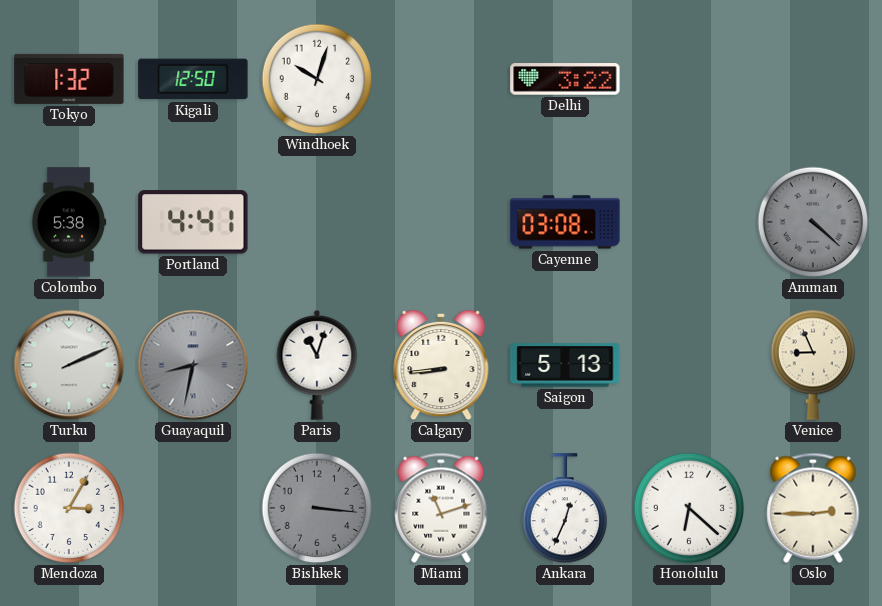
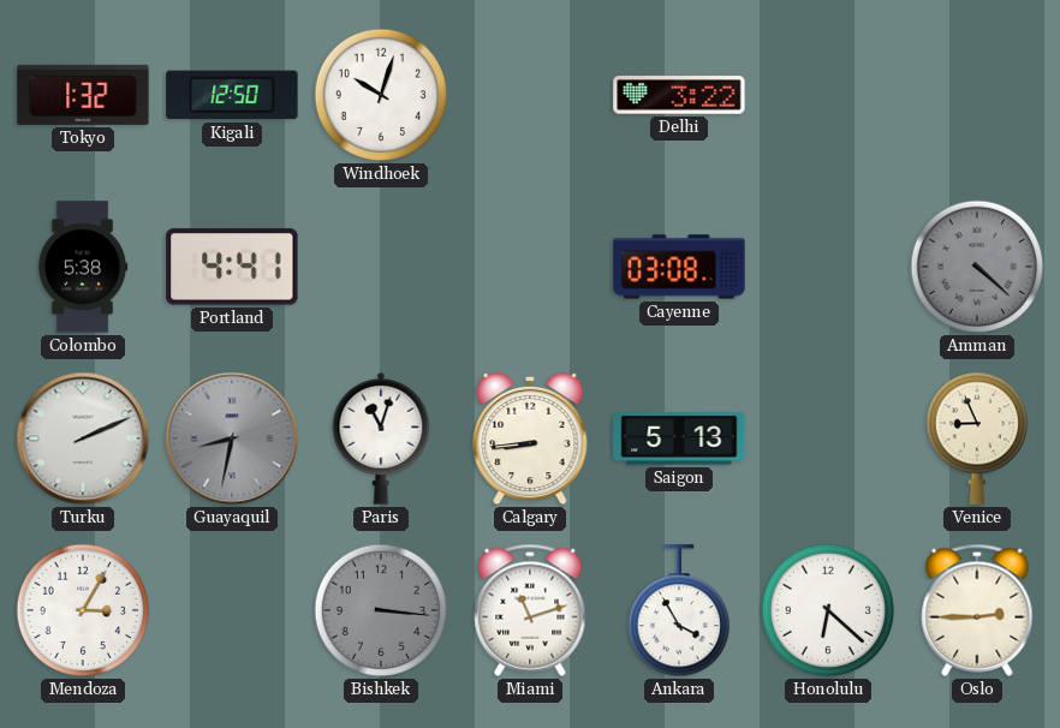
Ankara: 12:34 -> 3:55
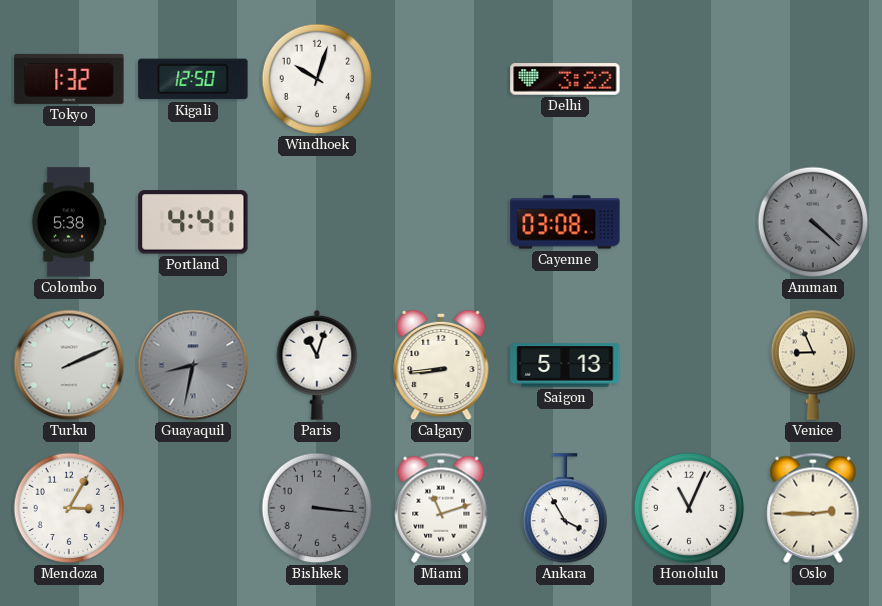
Honolulu: 6:22 -> 11:04
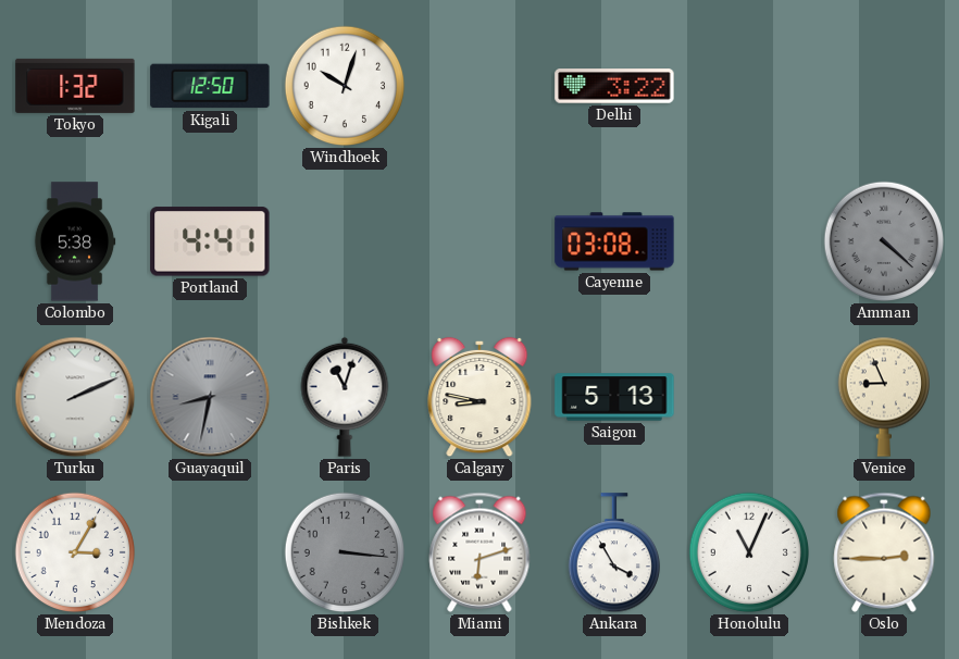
Calgary: 8:44 -> 8:47
Miami: 11:12 -> 6:12
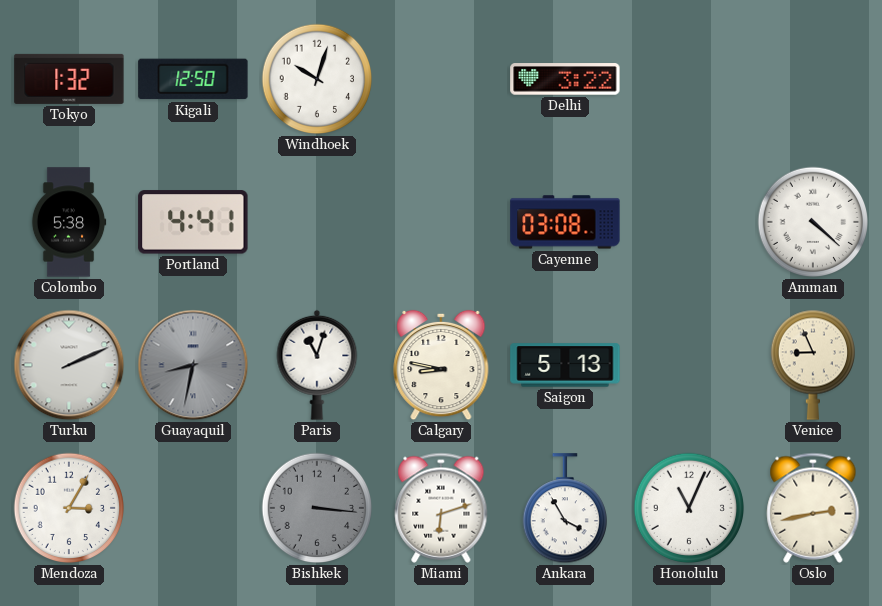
Amman dial: grey -> white
Oslo: 2:45 -> 2:43
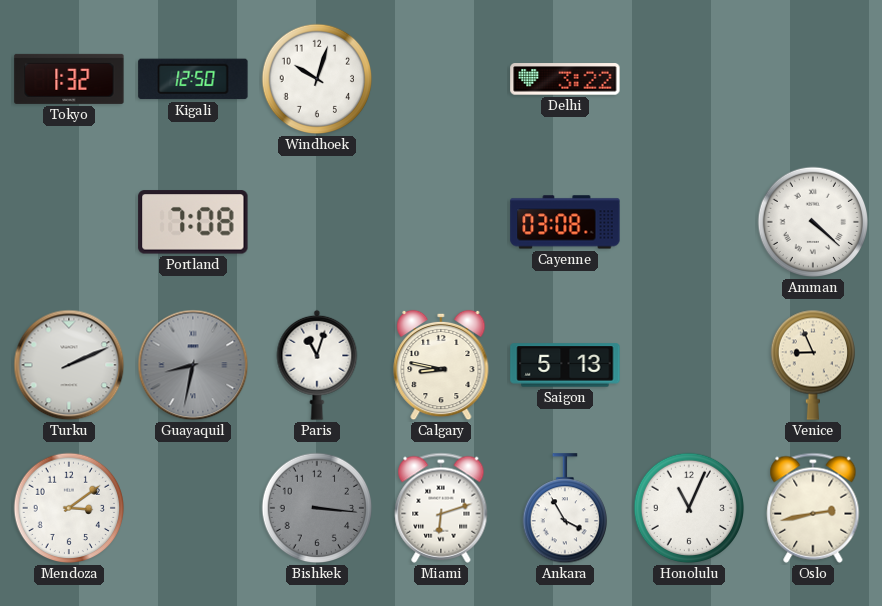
Colombo: 5:38 -> none
Portland: 4:41 -> 7:08
Mendoza: 3:05 -> 3:09
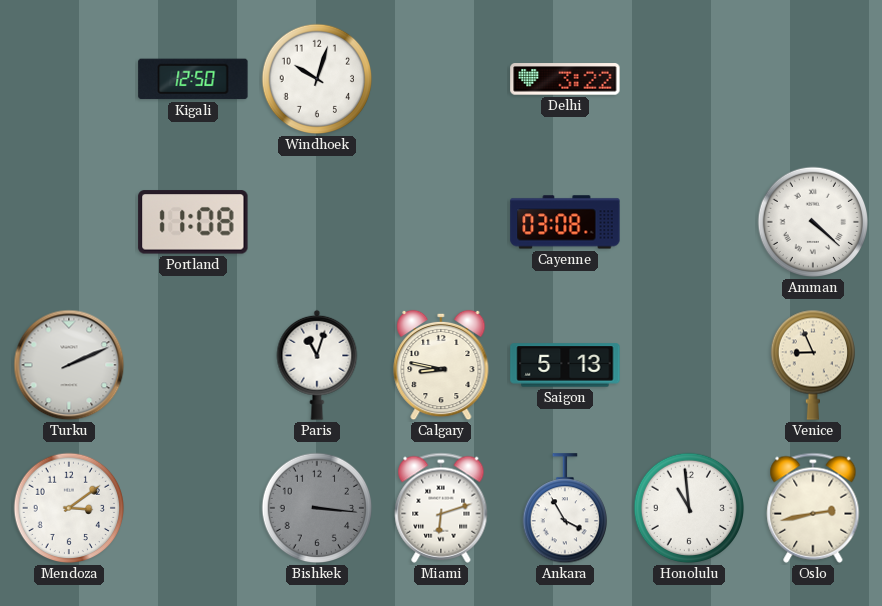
Tokyo: 1:32 -> none
Portland: 7:08 -> 11:08
Guayaquil: 8:32 -> none
Honolulu: 11:04 -> 10:59
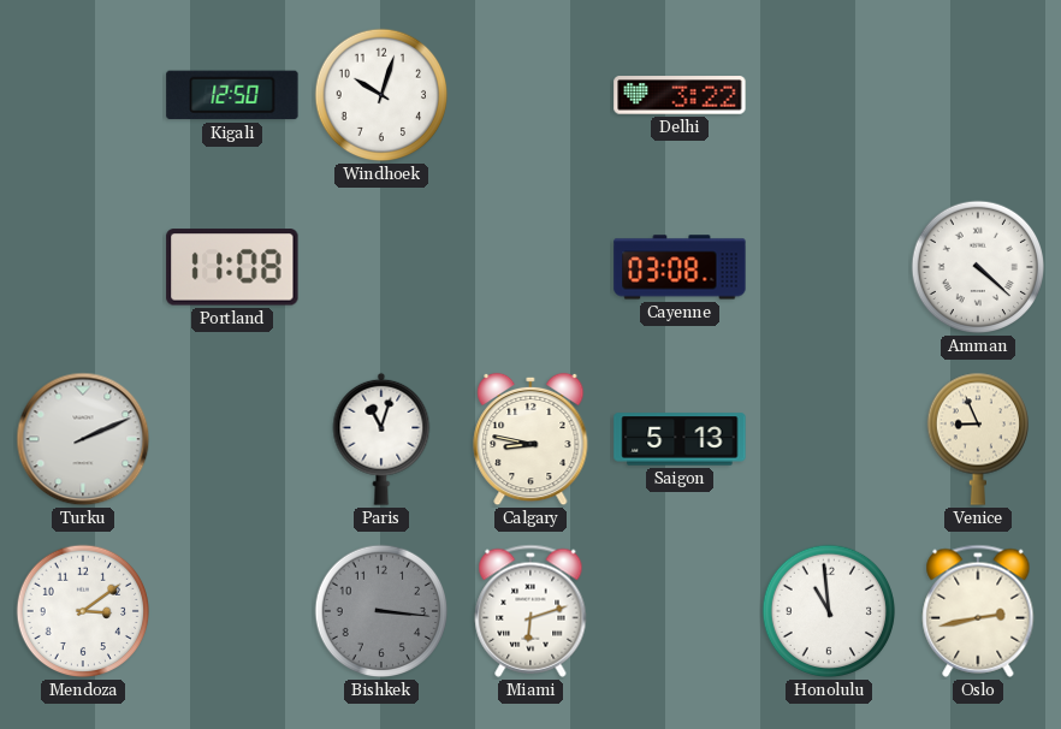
Ankara: 3:55 -> none
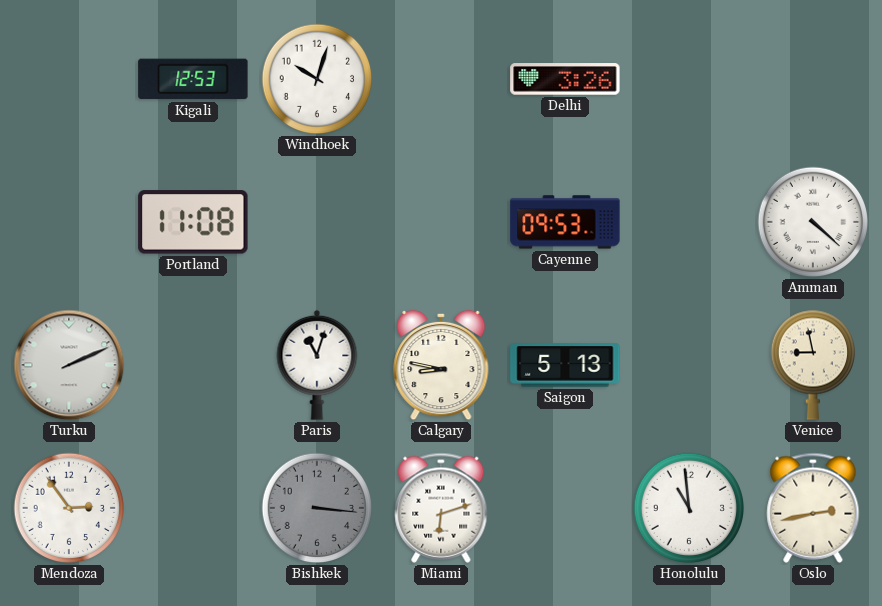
Kigali: 12:50 -> 12:53
Delhi: 3:22 -> 3:26
Cayenne: 03:08 -> 09:53
Venice: 8:56 -> 8:58
Mendoza: 3:09 -> 2:54
